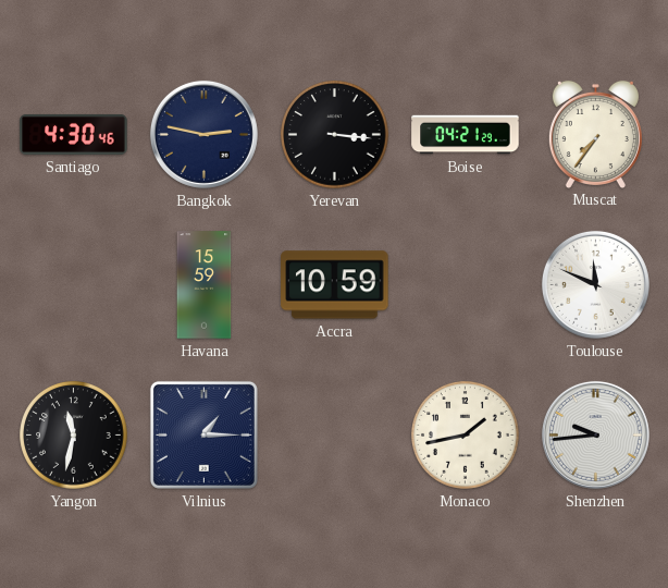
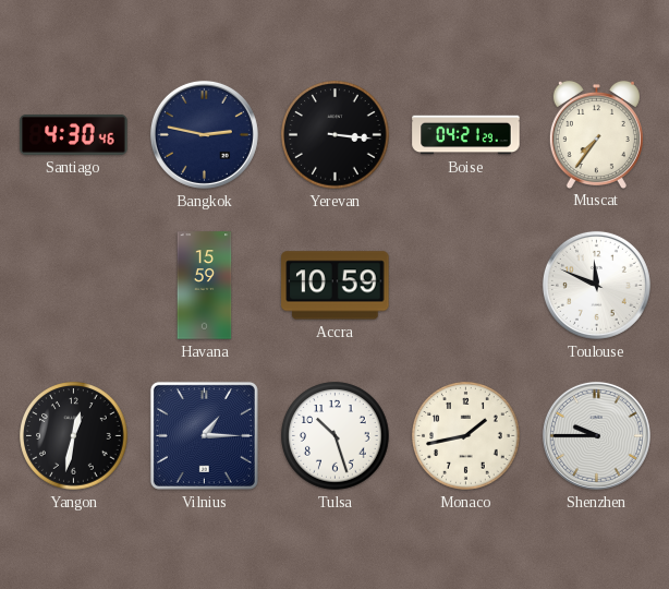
Yangon: 11:32 -> 12:32
Tulsa: none -> 10:27
Shenzhen: 9:44 -> 9:45
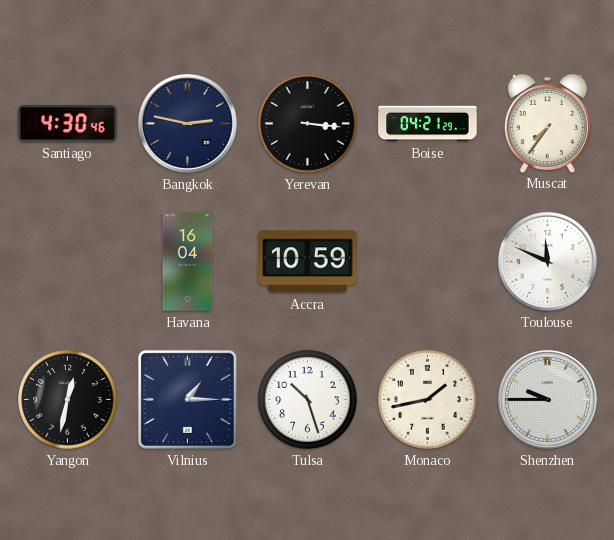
Havana: 15:59 -> 16:04
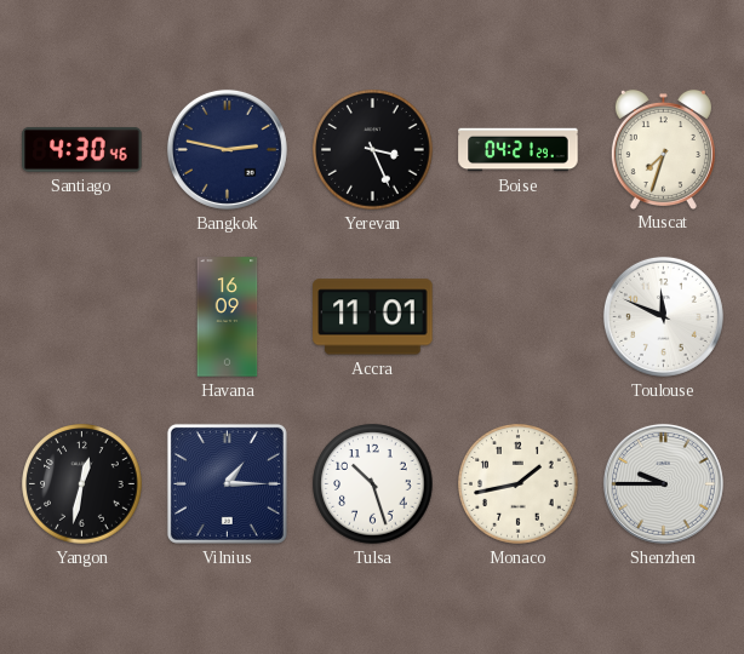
Yerevan: 3:16 -> 3:26
Muscat: 7:36 -> 7:33
Havana: 16:04 -> 16:09
Accra: 10:59 -> 11:01
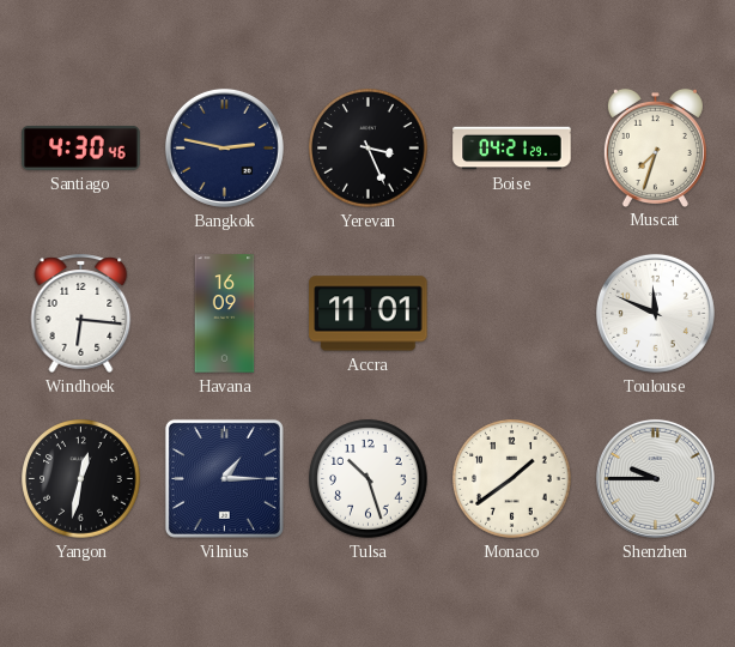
Windhoek: none -> 6:16
Monaco: 1:43 -> 1:39
